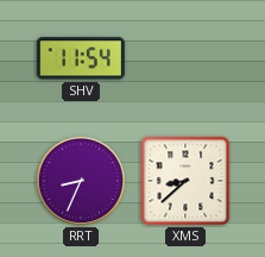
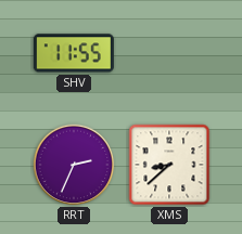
SHV: 11:54 -> 11:55
RRT: 8:34 -> 2:34
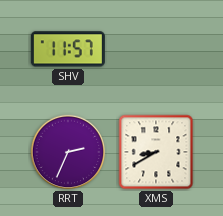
SHV: 11:55 -> 11:57
XMS: 8:38 -> 8:40
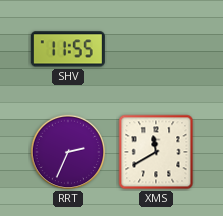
SHV: 11:57 -> 11:55
XMS: 8:40 -> 11:40
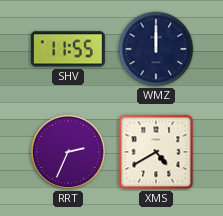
WMZ: none -> 12:00
XMS: 11:40 -> 4:40
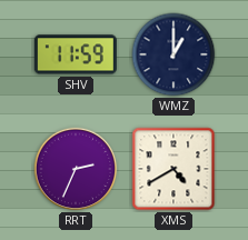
SHV: 11:55 -> 11:59
WMZ: 12:00 -> 1:00
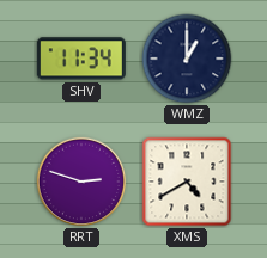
SHV: 11:59 -> 11:34
RRT: 2:34 -> 2:48
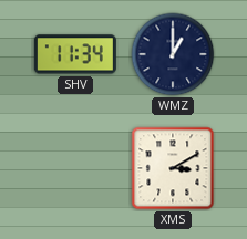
RRT: 2:48 -> none
XMS: 4:40 -> 3:10
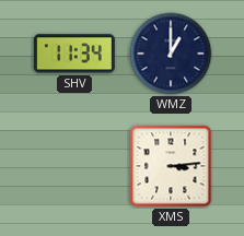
XMS: 3:10 -> 3:14
